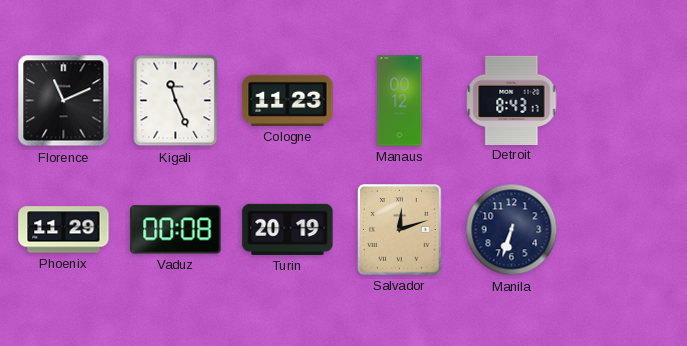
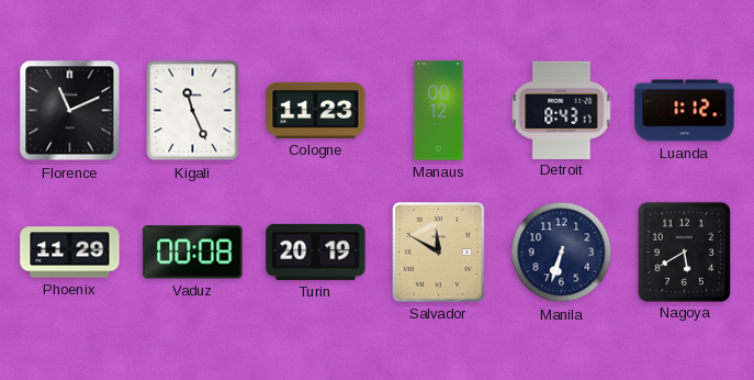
Luanda: none -> 1:12
Salvador: 12:12 -> 11:50
Nagoya: none -> 5:40
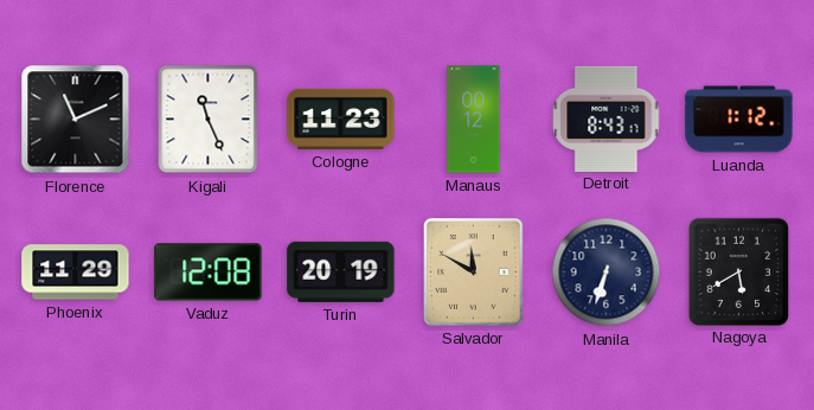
Vaduz: 00:08 -> 12:08
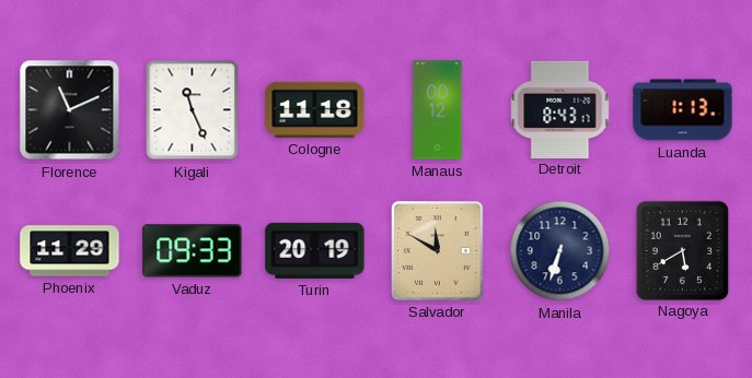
Cologne: 11:23 -> 11:18
Luanda: 1:12 -> 1:13
Vaduz: 12:08 -> 09:33
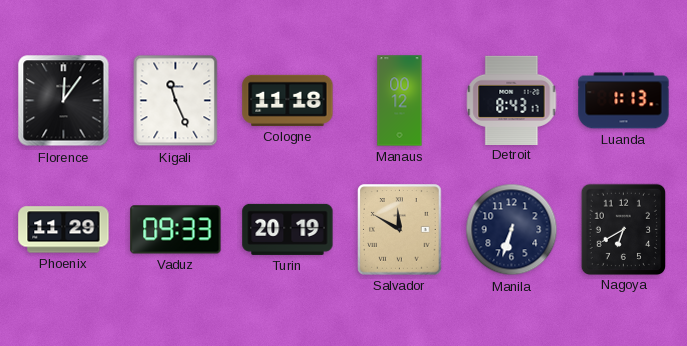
Florence: 11:11 -> 12:06
Nagoya: 5:40 -> 6:40
